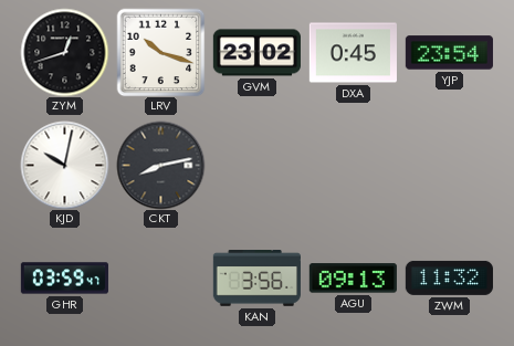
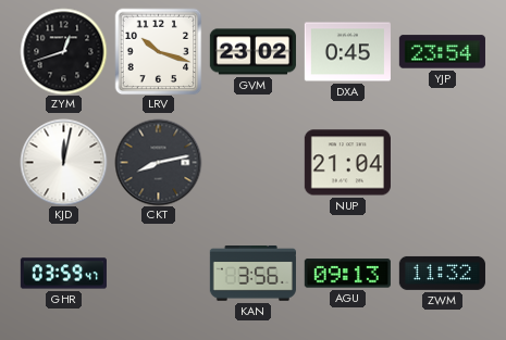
KJD: 10:02 -> 12:02
NUP: none -> 21:04
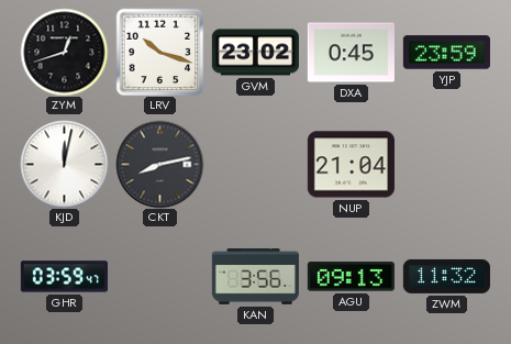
YJP: 23:54 -> 23:59
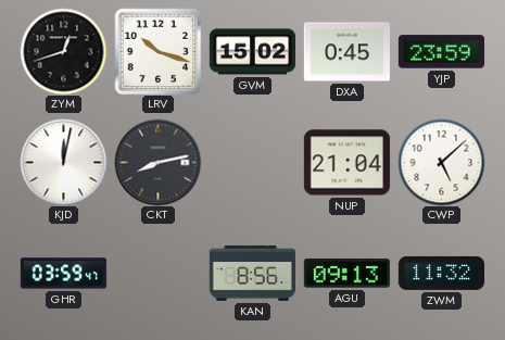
GVM: 23:02 -> 15:02
CWP: none -> 5:08
KAN: 3:56 -> 8:56
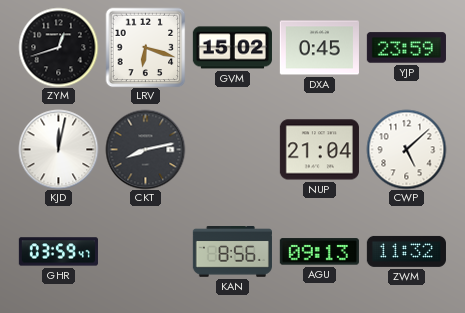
LRV: 10:18 -> 6:18
